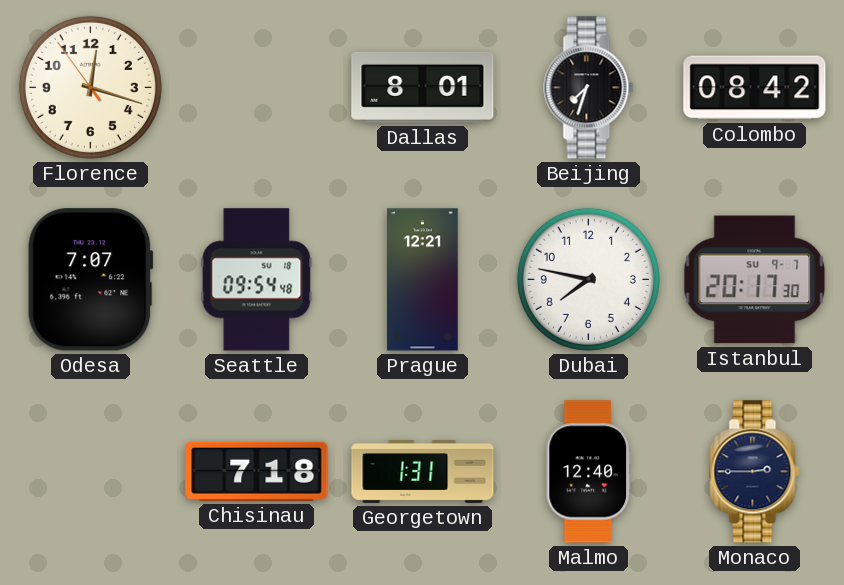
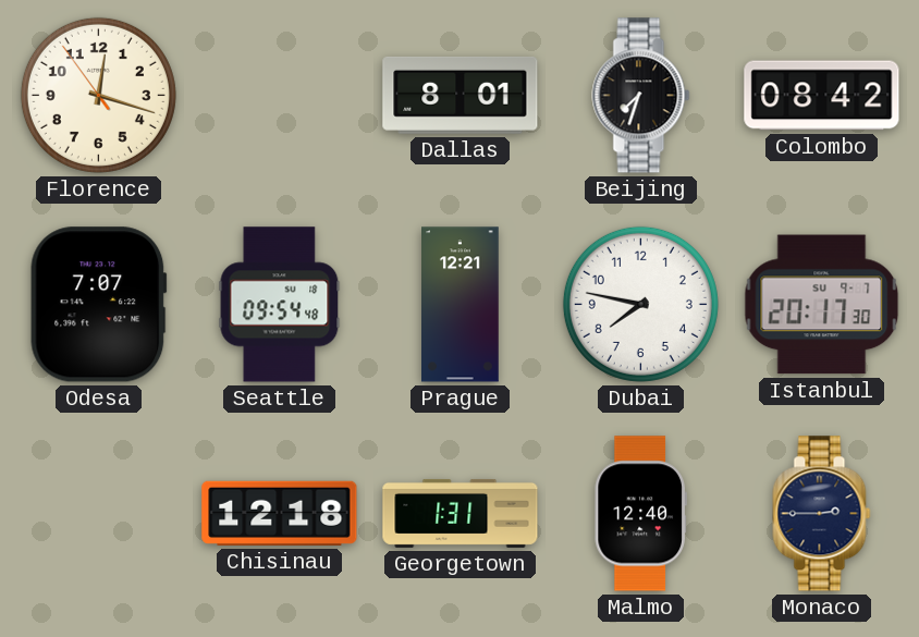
Chisinau: 7:18 -> 12:18
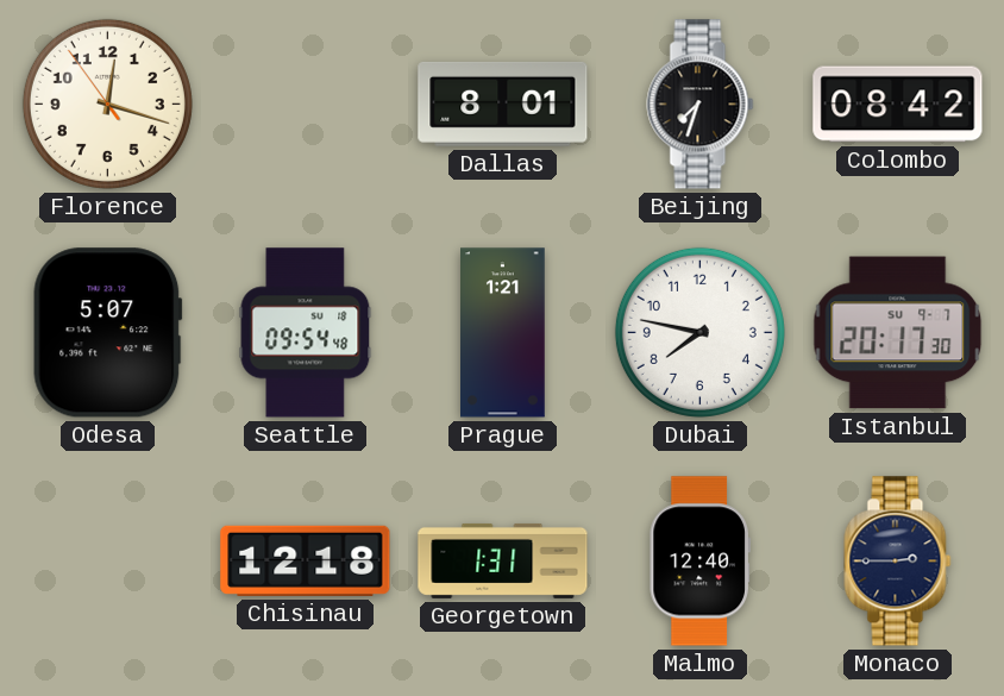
Odesa: 7:07 -> 5:07
Prague: 12:21 -> 1:21
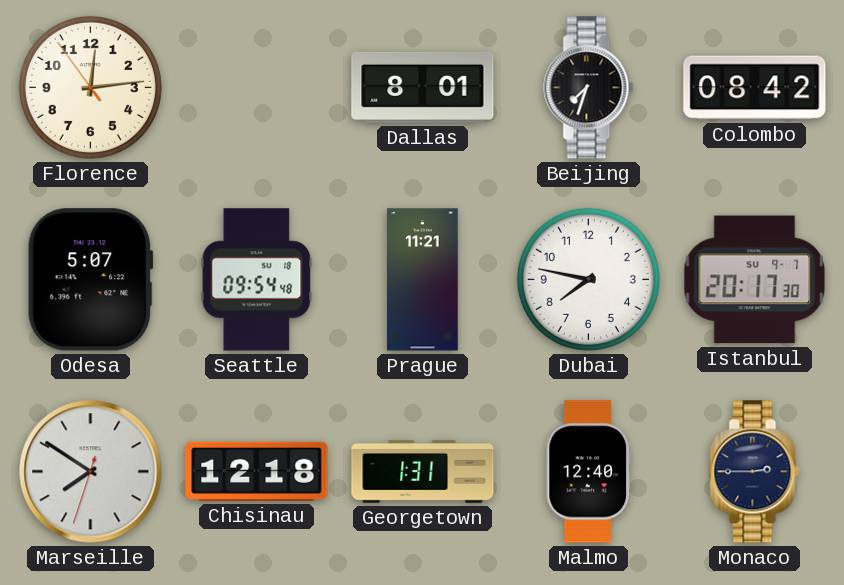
Florence: 12:17 -> 12:13
Prague: 1:21 -> 11:21
Marseille: none -> 7:50
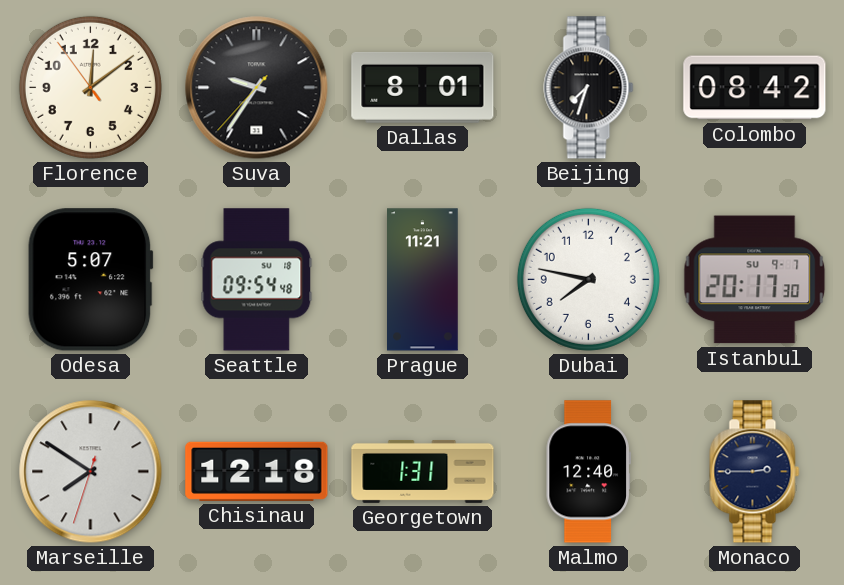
Florence: 12:13 -> 12:08
Suva: none -> 9:35
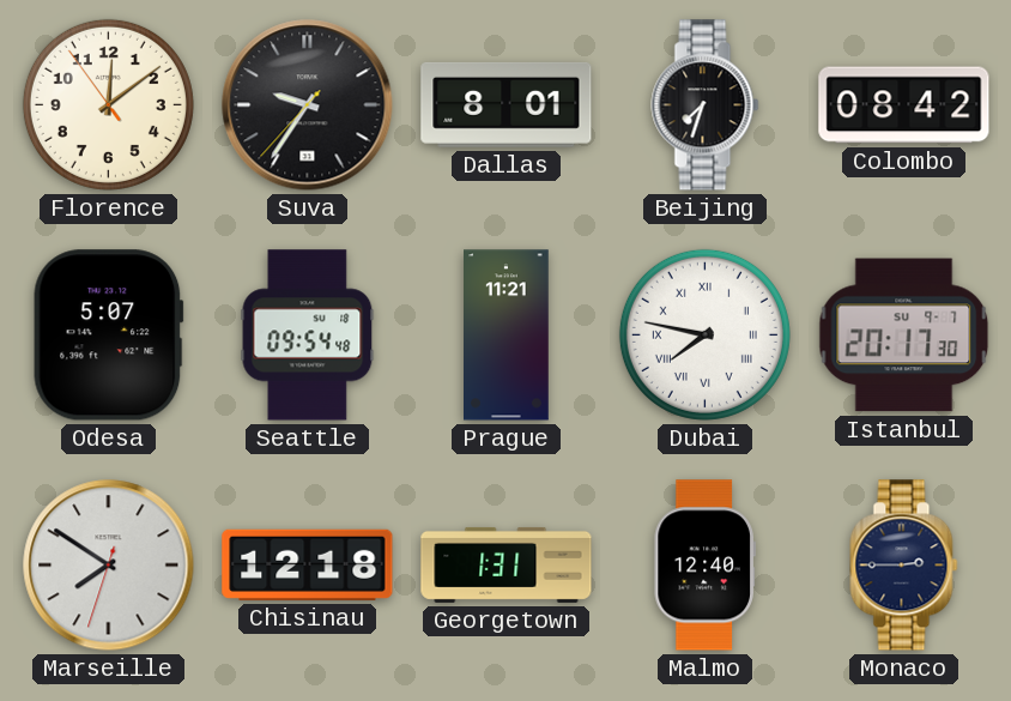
Dubai numerals: Arabic -> Roman
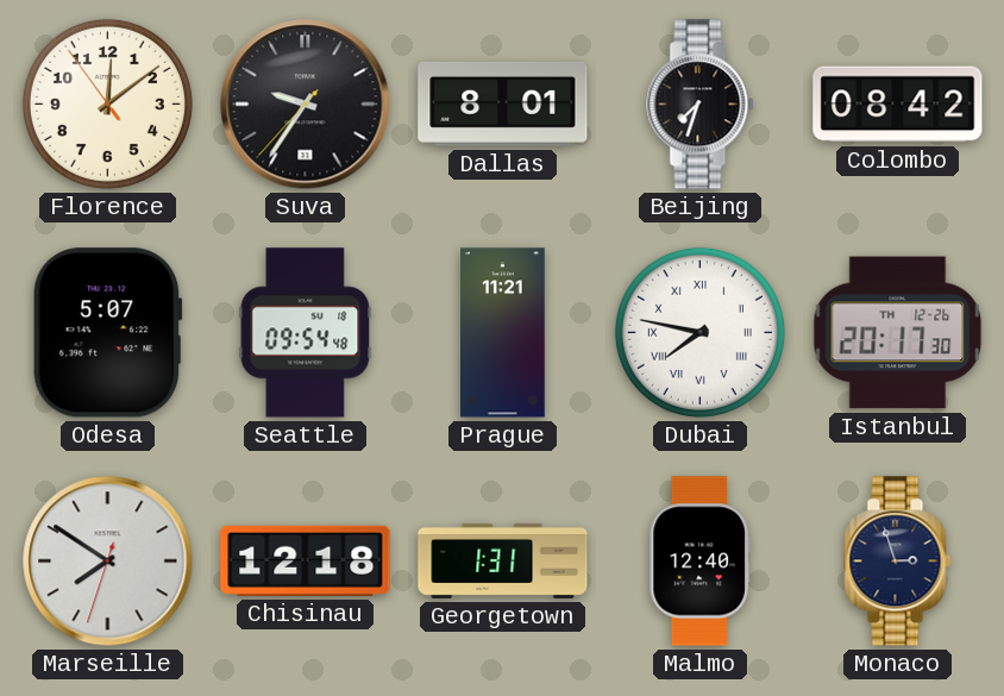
Istanbul date: SU 9-7 -> TH 12-26
Monaco: 2:45 -> 2:57
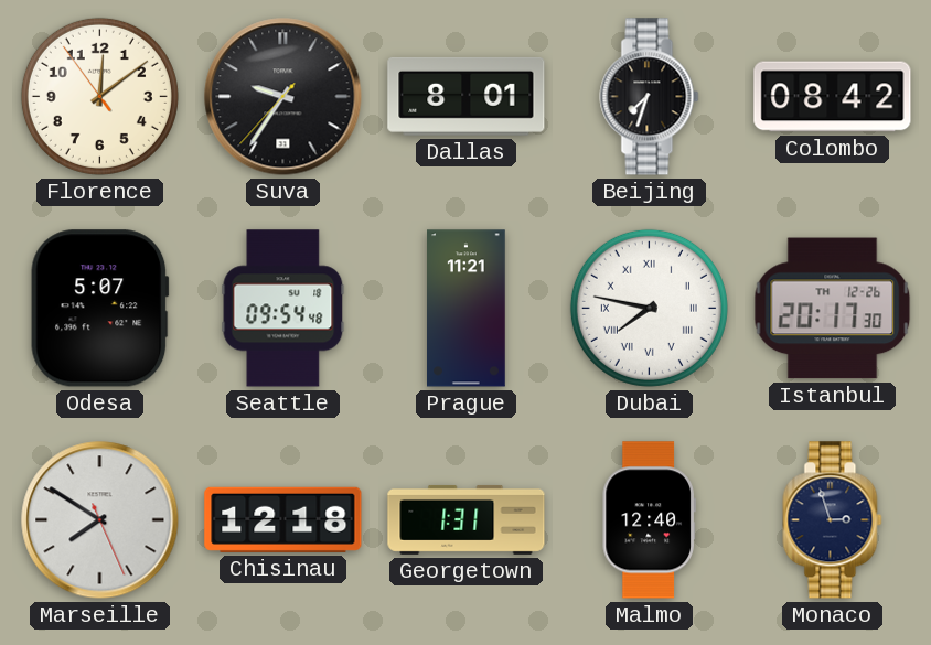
Marseille: 7:50:33 -> 7:50:26
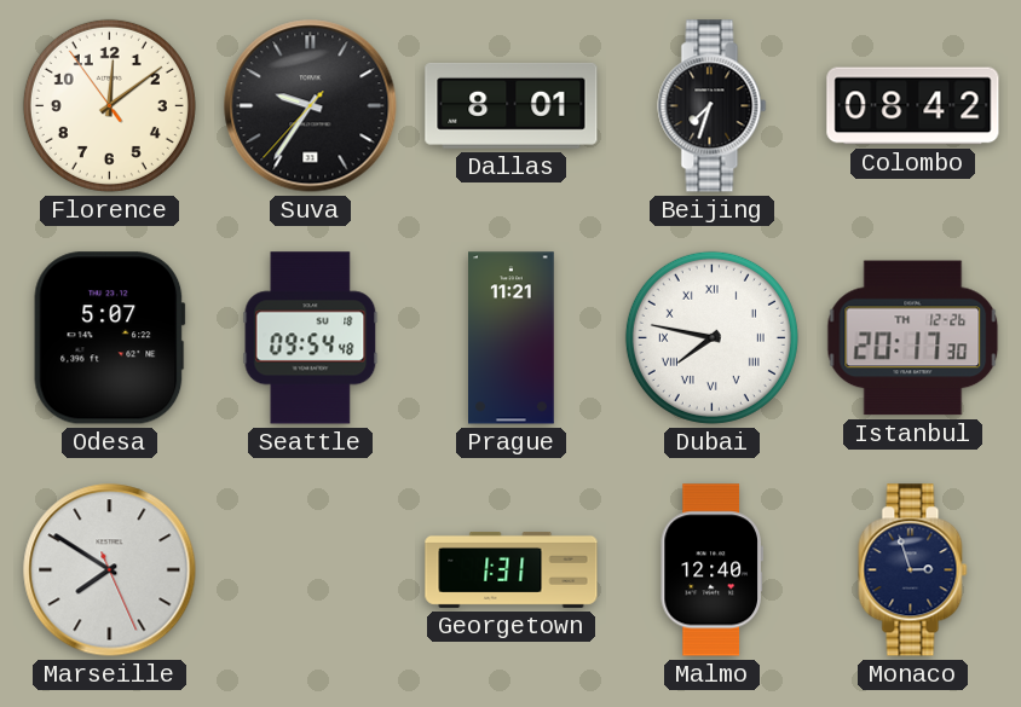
Chisinau: 12:18 -> none
